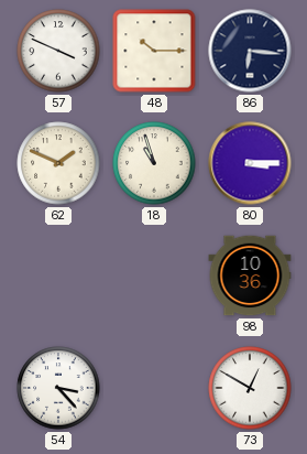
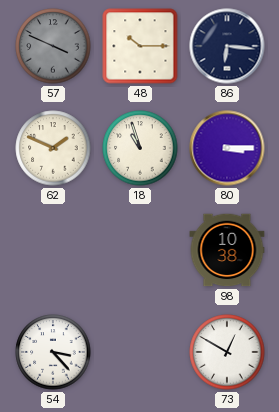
57 dial: white -> grey
98: 10:36 -> 10:38
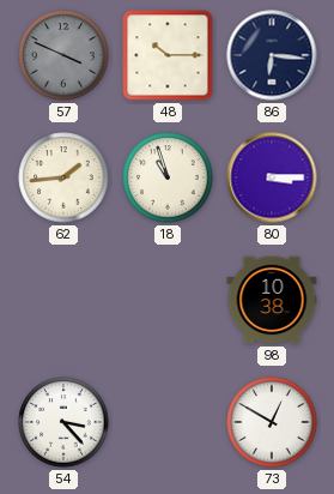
62: 1:49 -> 1:44
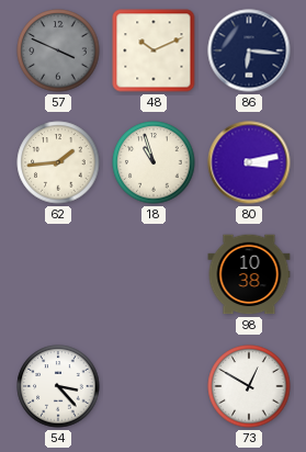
48: 10:15 -> 10:11
80: 3:15 -> 3:13
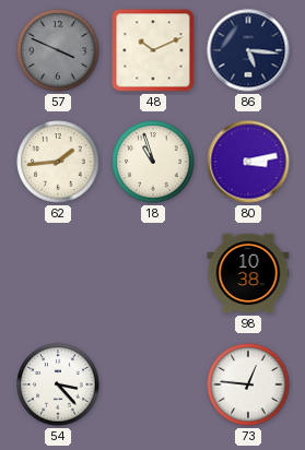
86: 6:16 -> 5:16
73: 12:50 -> 12:46
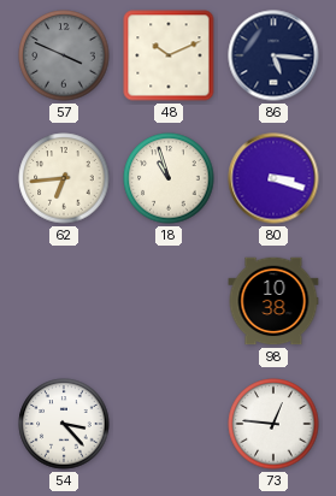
62: 1:44 -> 6:44
80: 3:13 -> 3:18
